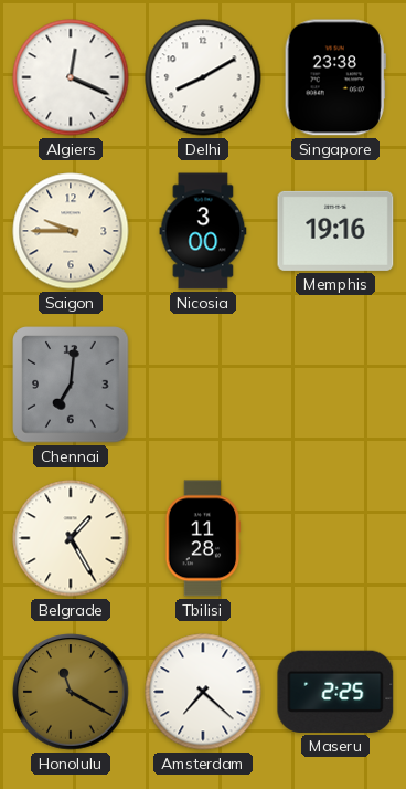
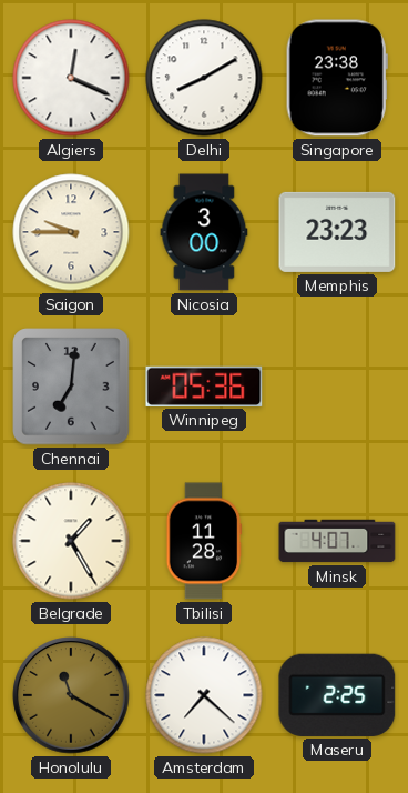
Memphis: 19:16 -> 23:23
Winnipeg: none -> 05:36
Minsk: none -> 4:07
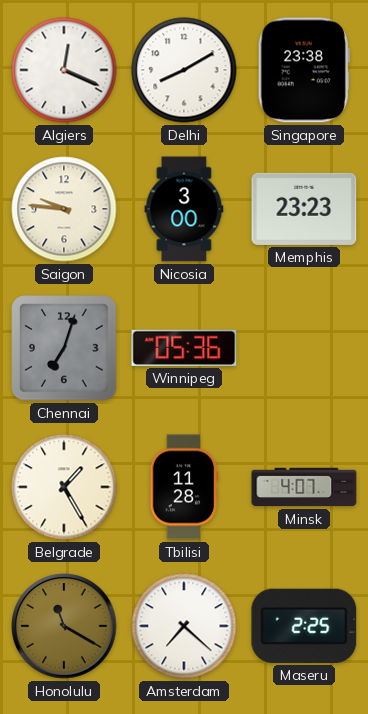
Saigon: 9:45 -> 9:46
Chennai: 7:01 -> 7:03
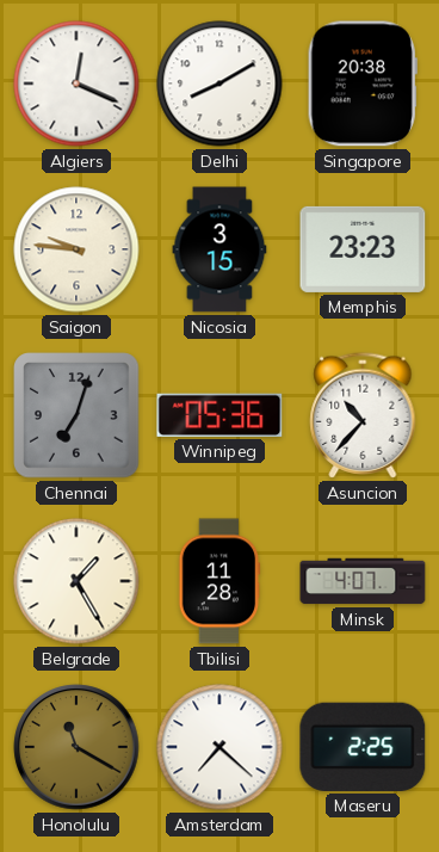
Singapore: 23:38 -> 20:38
Nicosia: 3:00 -> 3:15
Asuncion: none -> 10:37
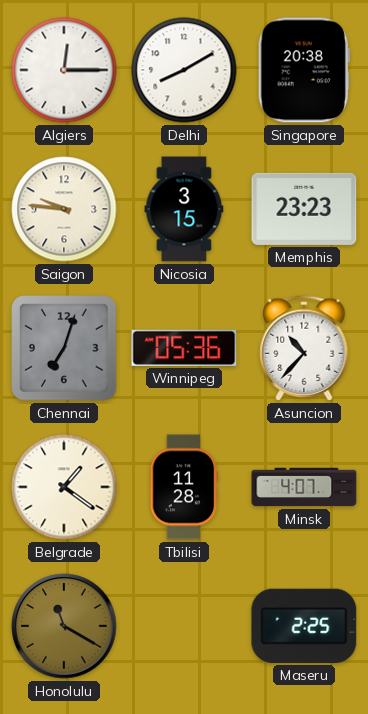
Algiers: 12:19 -> 12:15
Belgrade: 1:25 -> 1:21
Amsterdam: 7:22 -> none
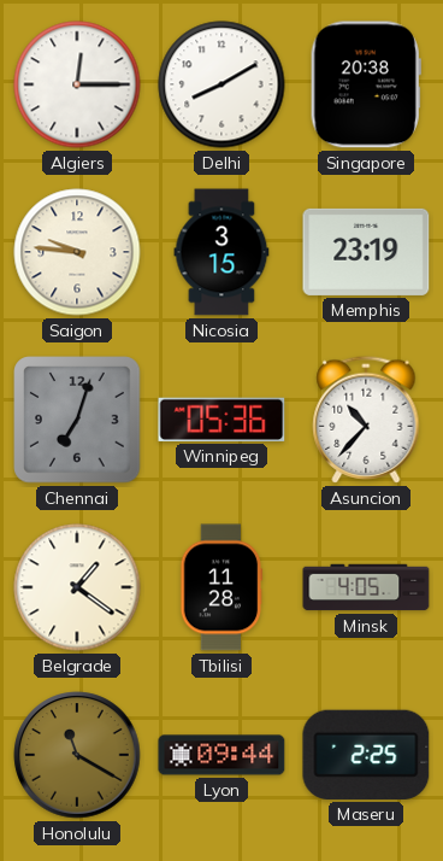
Memphis: 23:23 -> 23:19
Minsk: 4:07 -> 4:05
Lyon: none -> 09:44
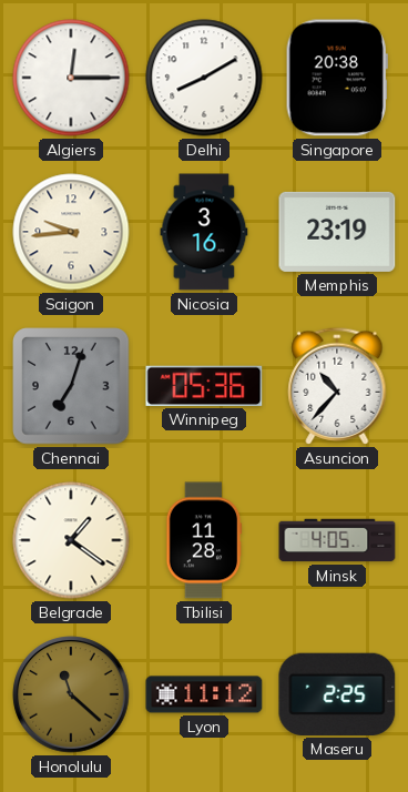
Saigon: 9:46 -> 9:44
Nicosia: 3:15 -> 3:16
Honolulu: 11:20 -> 11:22
Lyon: 09:44 -> 11:12
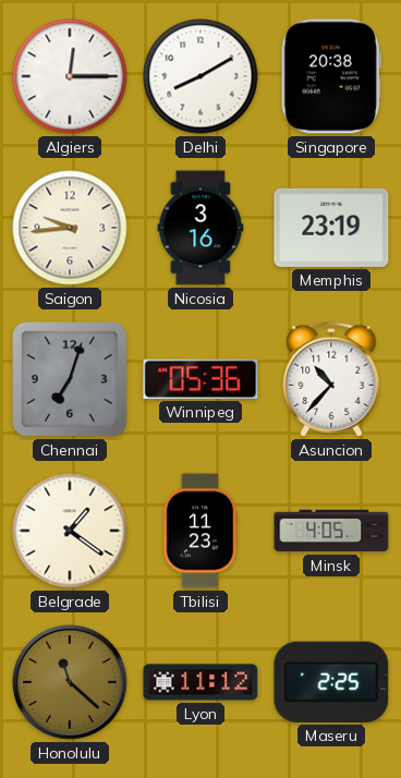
Tbilisi: 11:28 -> 11:23
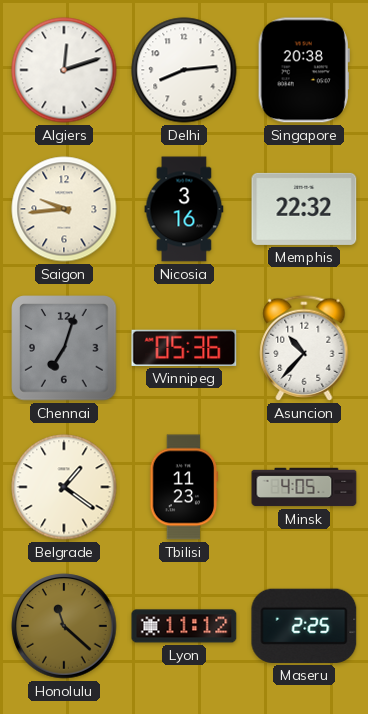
Algiers: 12:15 -> 12:12
Delhi: 8:10 -> 8:14
Memphis: 23:19 -> 22:32
